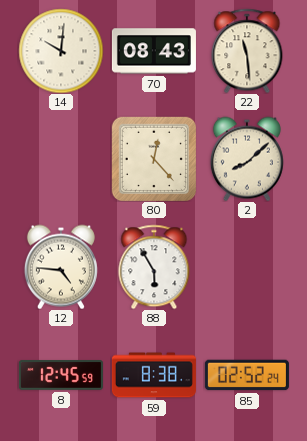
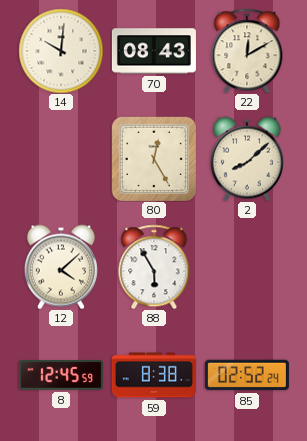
22: 11:29 -> 12:10
80: 12:23 -> 12:25
12: 4:46 -> 4:08
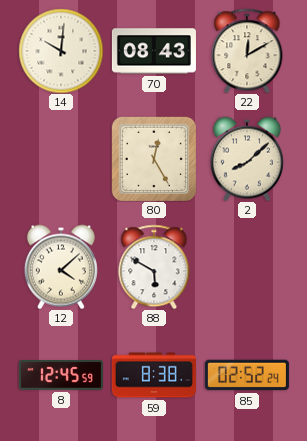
88: 5:55 -> 5:50
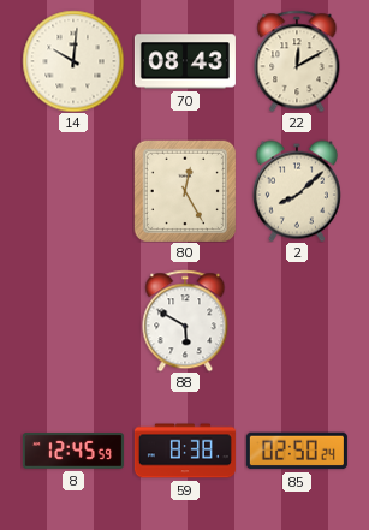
12: 4:08 -> none
85: 02:52 -> 02:50
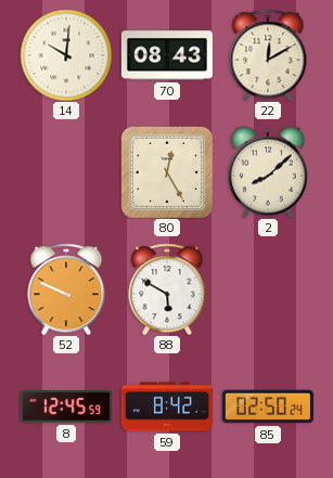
52: none -> 9:49
59: 8:38 -> 8:42
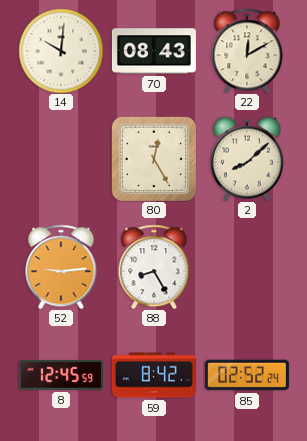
52: 9:49 -> 9:14
88: 5:50 -> 8:25
85: 02:50 -> 02:52
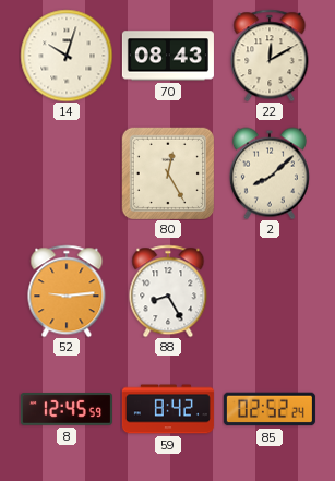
14: 10:01 -> 10:03
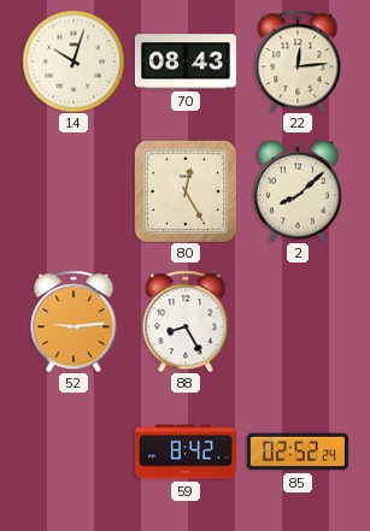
22: 12:10 -> 12:14
8: 12:45 -> none
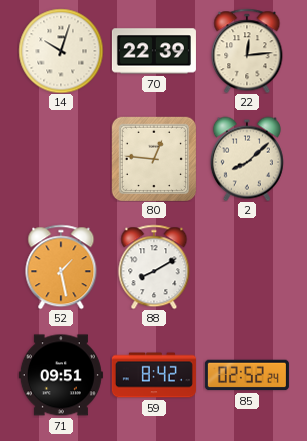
70: 08:43 -> 22:39
80: 12:25 -> 12:46
52: 9:14 -> 1:28
88: 8:25 -> 8:10
71: none -> 09:51
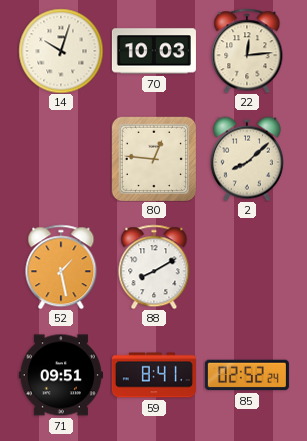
70: 22:39 -> 10:03
59: 8:42 -> 8:41
